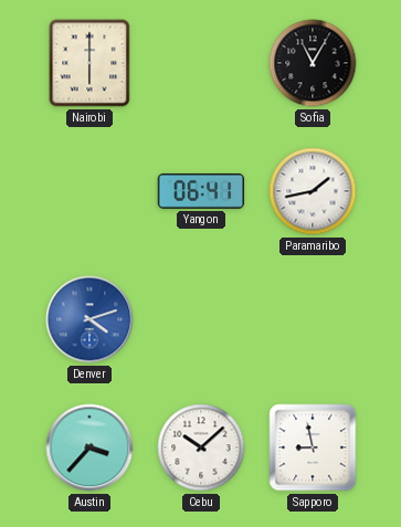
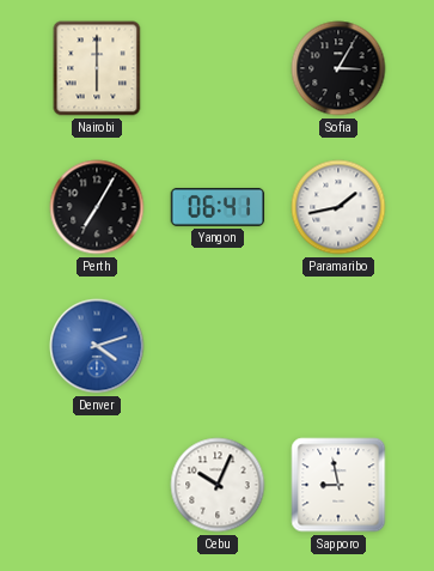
Sofia: 11:05 -> 3:05
Perth: none -> 7:05
Austin: 3:37 -> none
Cebu: 10:08 -> 10:04
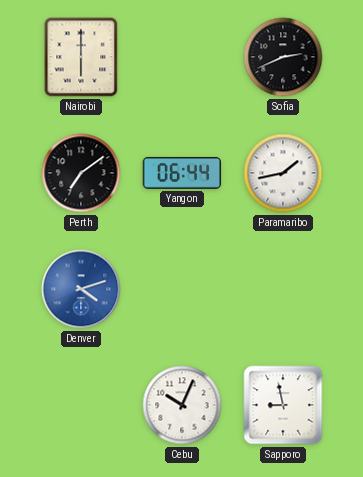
Sofia: 3:05 -> 2:41
Perth: 7:05 -> 7:09
Yangon: 06:41 -> 06:44
